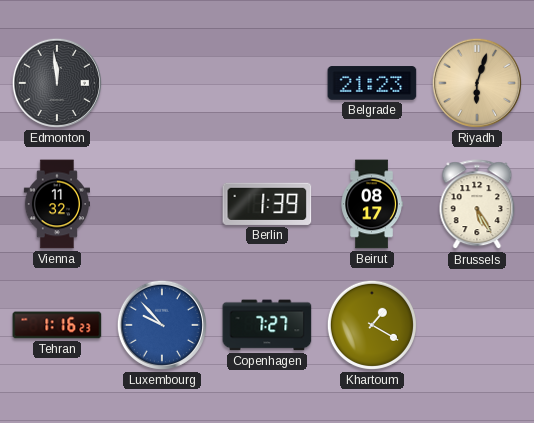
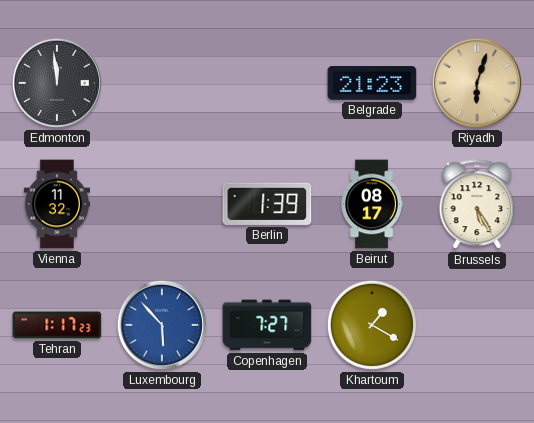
Tehran: 1:16 -> 1:17
Luxembourg: 9:53 -> 5:53
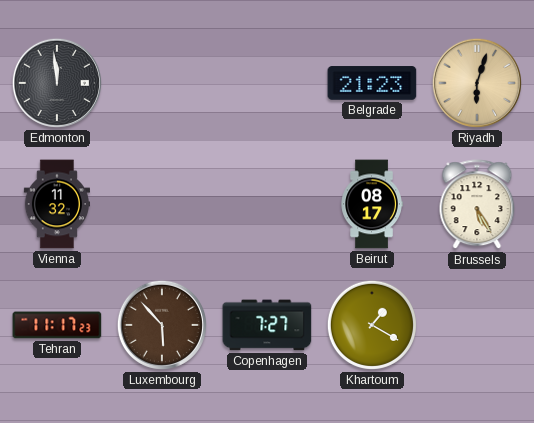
Berlin: 1:39 -> none
Tehran: 1:17 -> 11:17
Luxembourg dial: blue -> brown
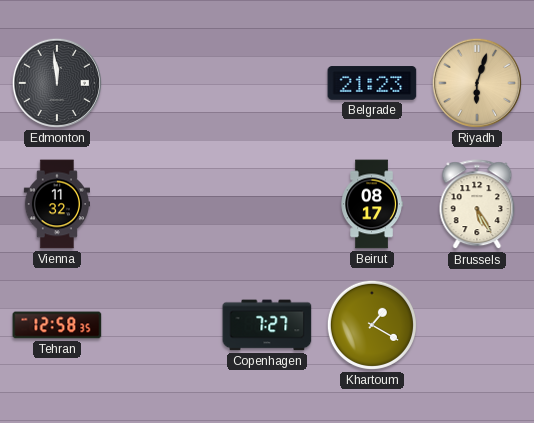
Tehran: 11:17 -> 12:58
Luxembourg: 5:53 -> none
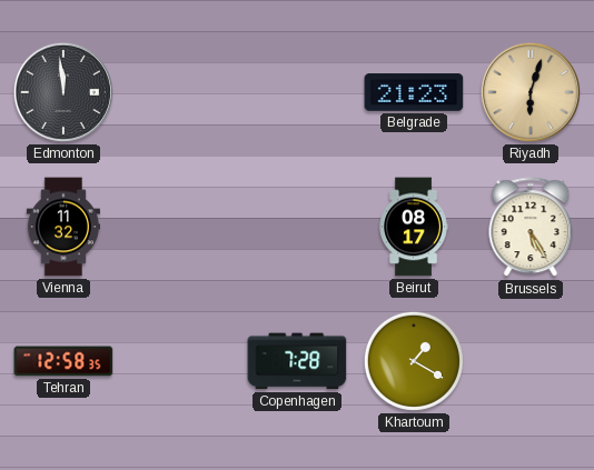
Copenhagen: 7:27 -> 7:28
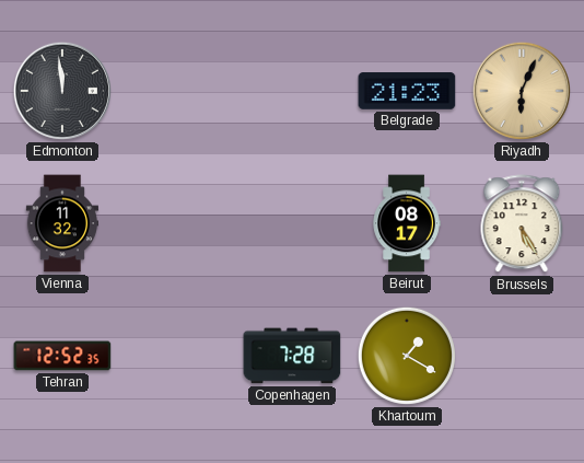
Riyadh: 6:03 -> 6:04
Tehran: 12:58 -> 12:52
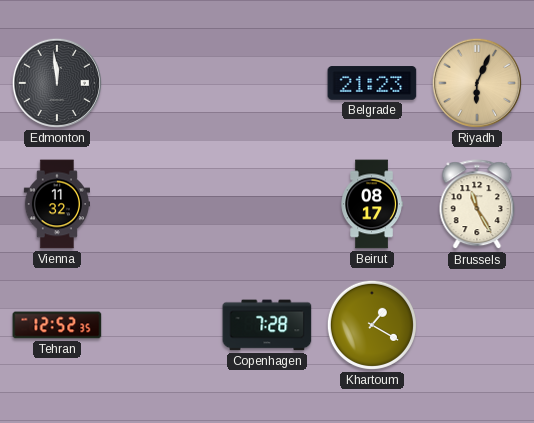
Brussels: 5:25 -> 11:25
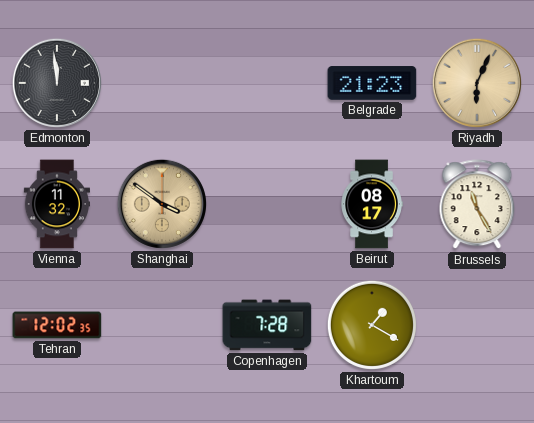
Shanghai: none -> 3:51
Tehran: 12:52 -> 12:02
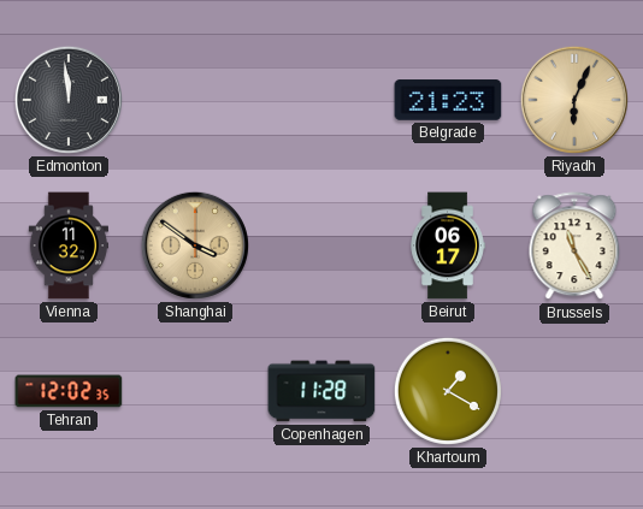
Beirut: 08:17 -> 06:17
Copenhagen: 7:28 -> 11:28
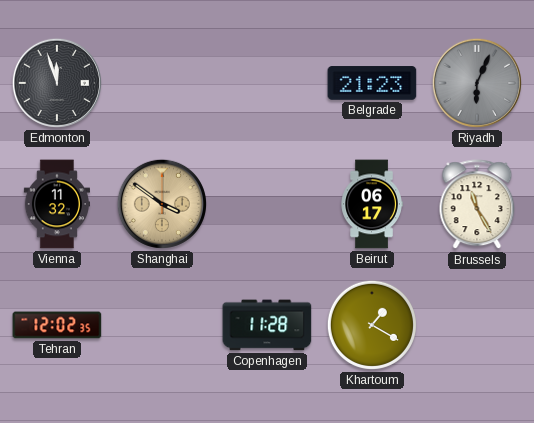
Edmonton: 11:59 -> 11:57
Riyadh dial: champagne -> grey
